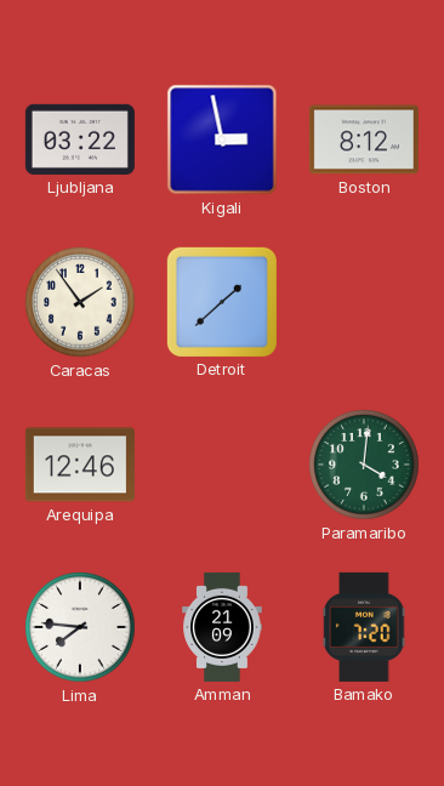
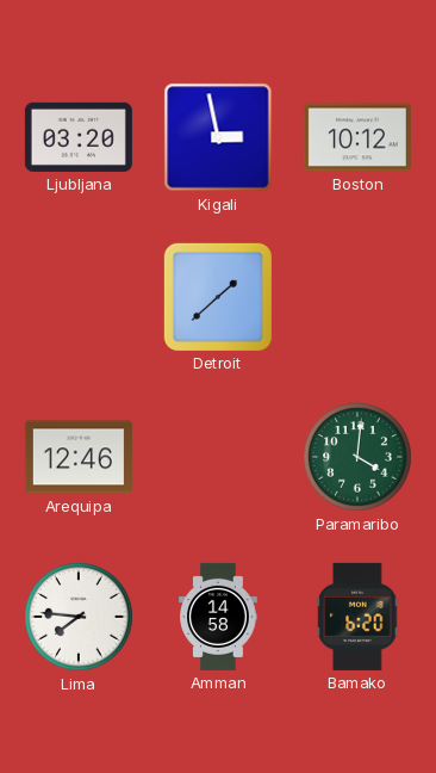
Ljubljana: 03:22 -> 03:20
Boston: 8:12 -> 10:12
Caracas: 1:54 -> none
Amman: 21:09 -> 14:58
Bamako: 7:20 -> 6:20
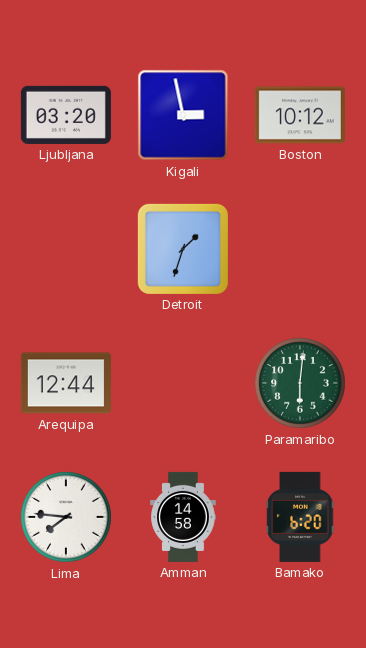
Detroit: 1:38 -> 1:33
Arequipa: 12:46 -> 12:44
Paramaribo: 4:01 -> 6:01
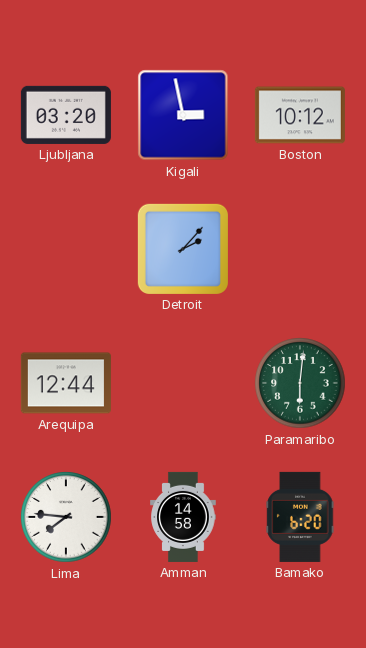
Detroit: 1:33 -> 2:07
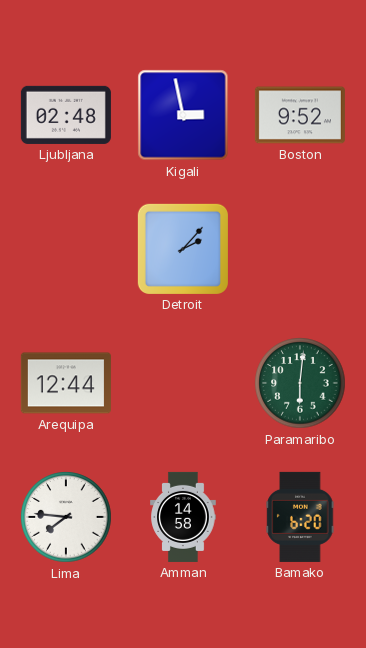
Ljubljana: 03:20 -> 02:48
Boston: 10:12 -> 9:52
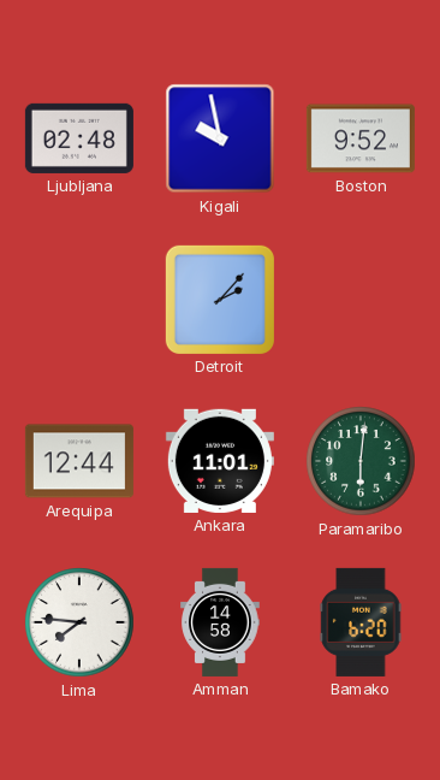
Kigali: 2:58 -> 9:58
Ankara: none -> 11:01
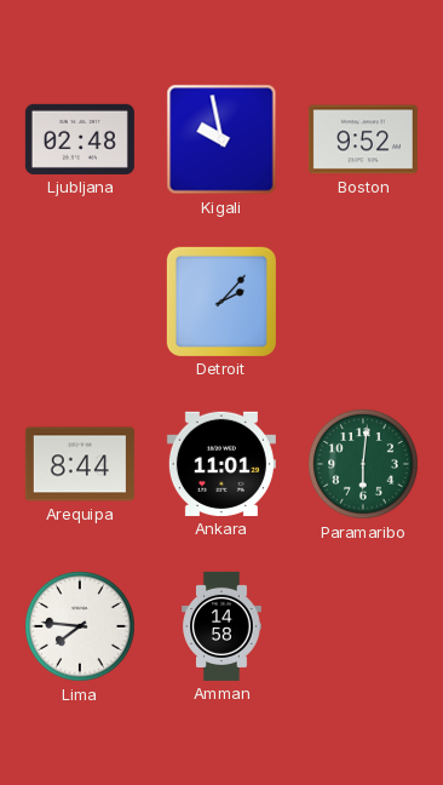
Arequipa: 12:44 -> 8:44
Bamako: 6:20 -> none
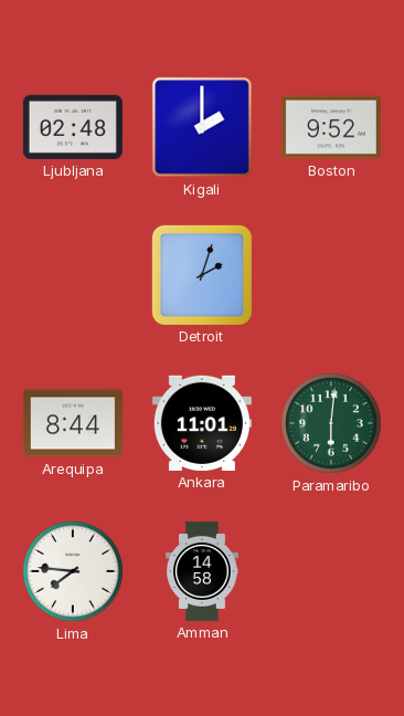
Kigali: 9:58 -> 2:00
Detroit: 2:07 -> 2:03
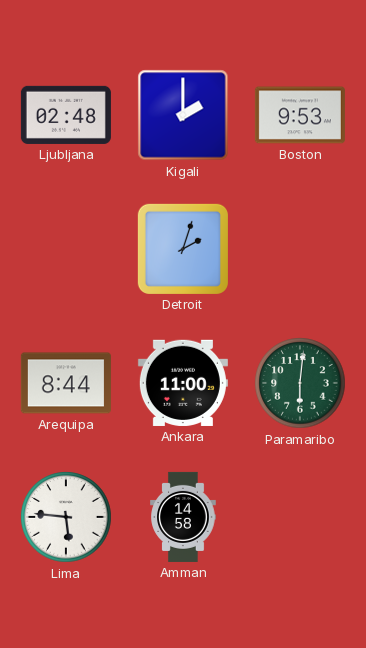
Boston: 9:52 -> 9:53
Ankara: 11:01 -> 11:00
Lima: 7:46 -> 5:46
